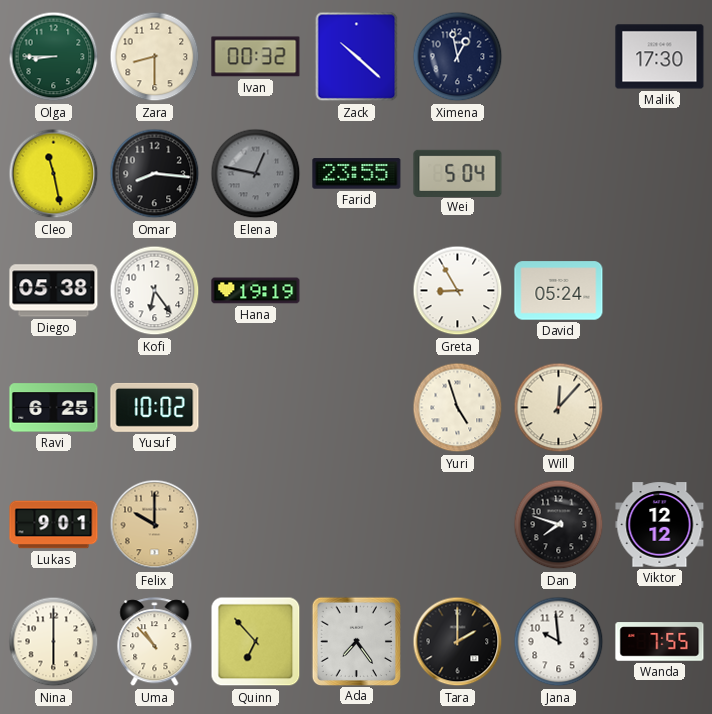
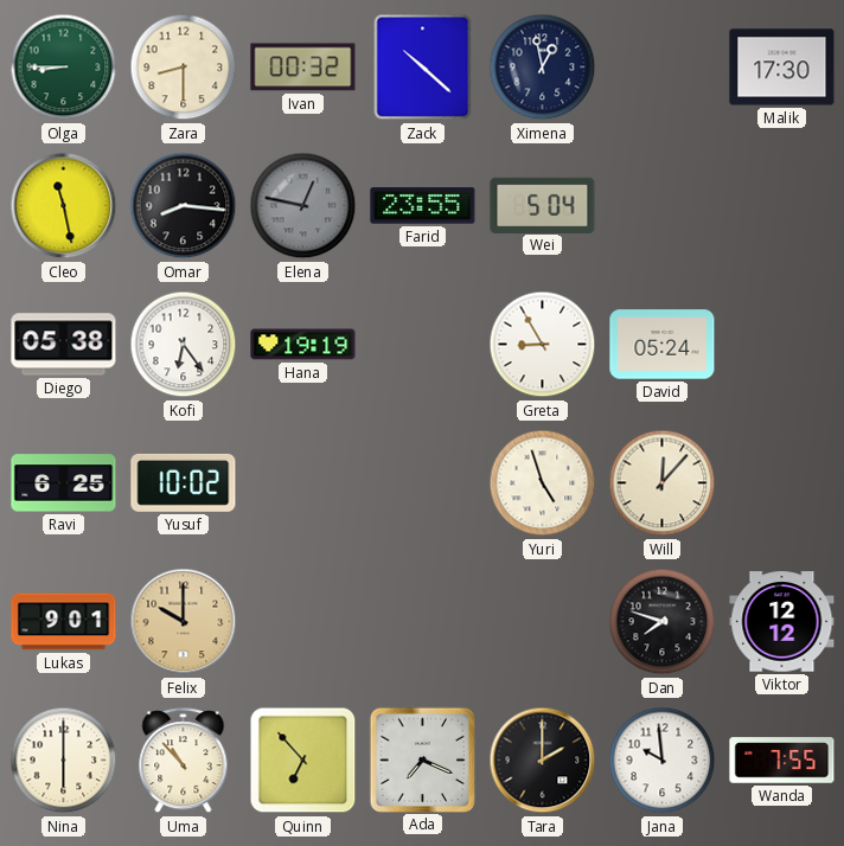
Ada: 7:24 -> 7:19
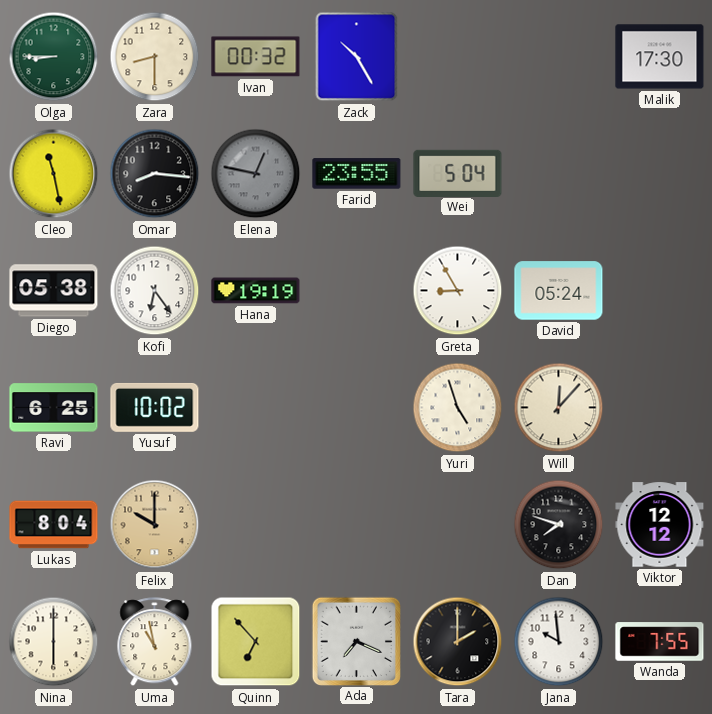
Zack: 10:22 -> 10:25
Ximena: 12:58 -> none
Lukas: 9:01 -> 8:04
Uma: 10:53 -> 10:58
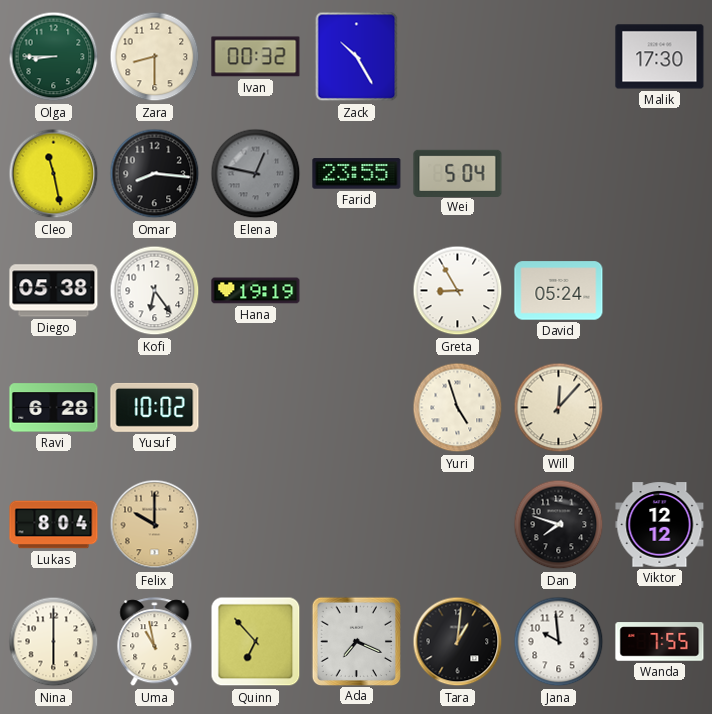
Ravi: 6:25 -> 6:28
Tara: 2:00 -> 1:01
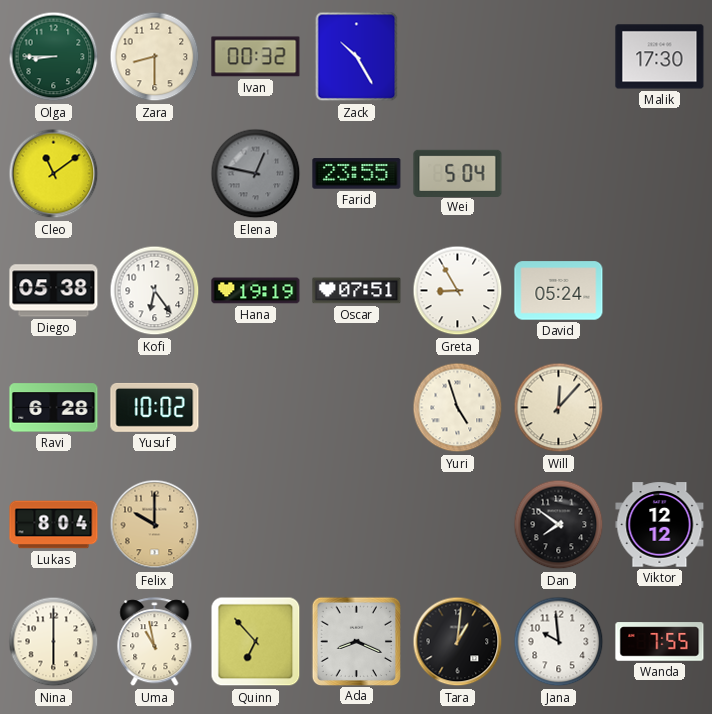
Cleo: 11:28 -> 11:09
Omar: 8:16 -> none
Oscar: none -> 07:51
Dan: 7:48 -> 7:51
Ada: 7:19 -> 8:19
